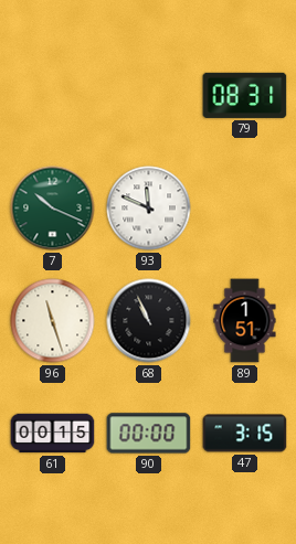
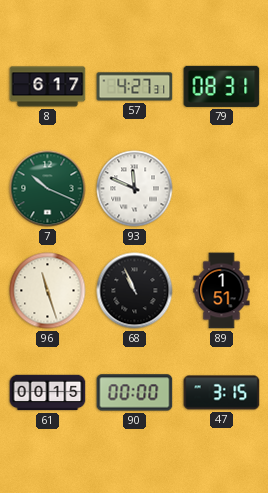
8: none -> 6:17
57: none -> 4:27
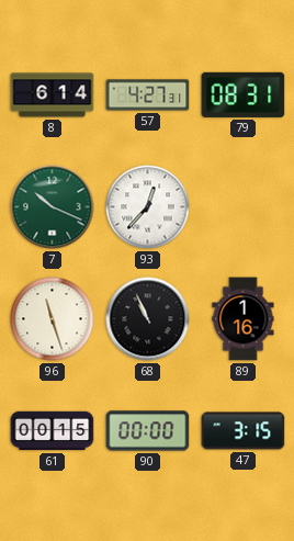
8: 6:17 -> 6:14
93: 11:49 -> 12:37
89: 1:51 -> 1:16
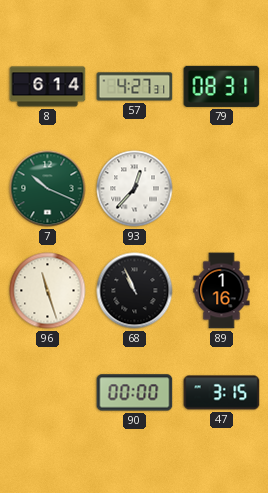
61: 00:15 -> none
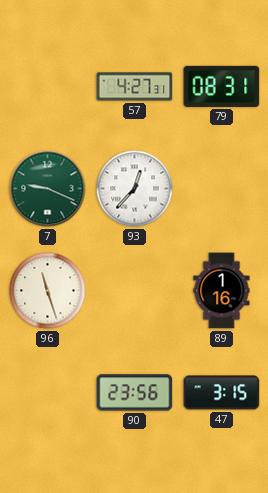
8: 6:14 -> none
7: 10:19 -> 9:19
68: 10:56 -> none
90: 00:00 -> 23:56
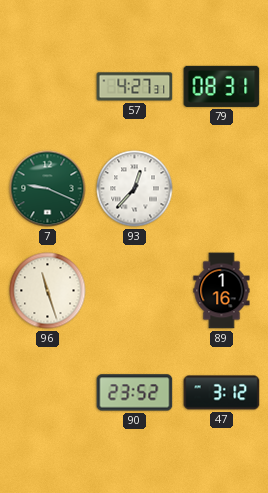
90: 23:56 -> 23:52
47: 3:15 -> 3:12
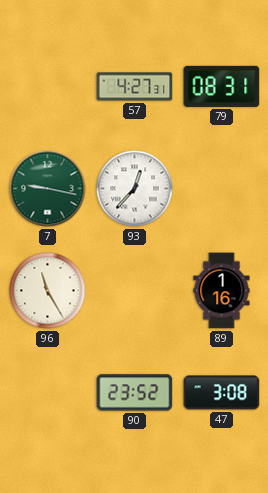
7: 9:19 -> 9:17
96: 11:27 -> 11:25
47: 3:12 -> 3:08
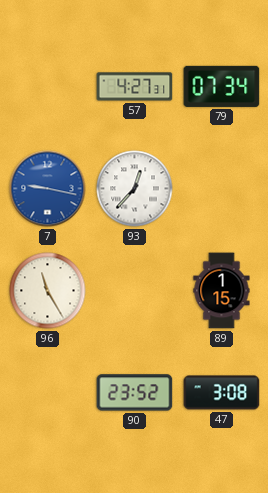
79: 08:31 -> 07:34
7 dial: green -> blue
89: 1:16 -> 1:15
